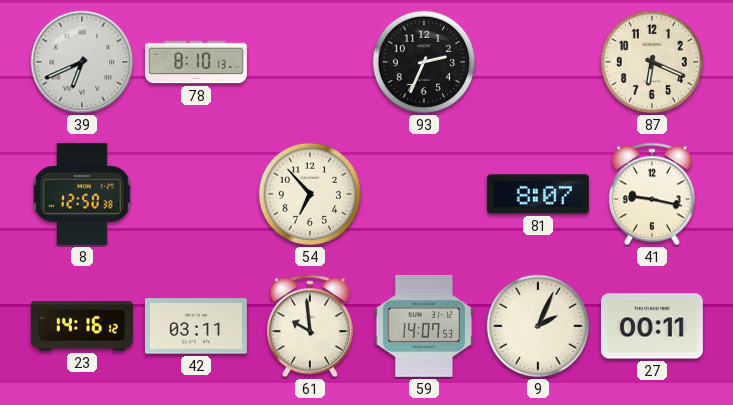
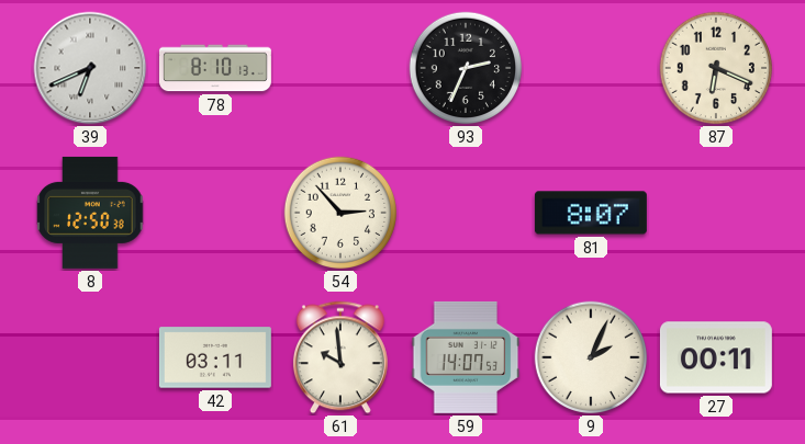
54: 6:53 -> 2:53
41: 9:17 -> none
23: 14:16 -> none
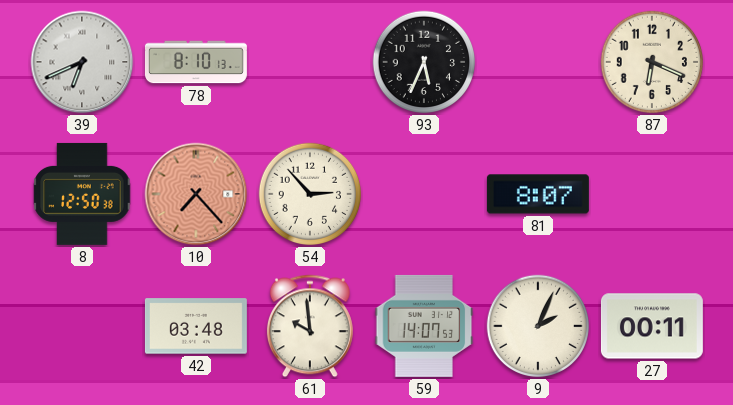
93: 2:34 -> 5:34
10: none -> 7:23
42: 03:11 -> 03:48
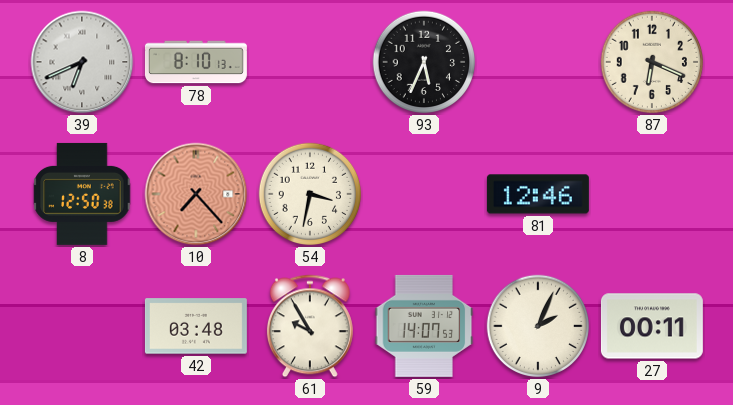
54: 2:53 -> 3:32
81: 8:07 -> 12:46
61: 9:59 -> 9:55
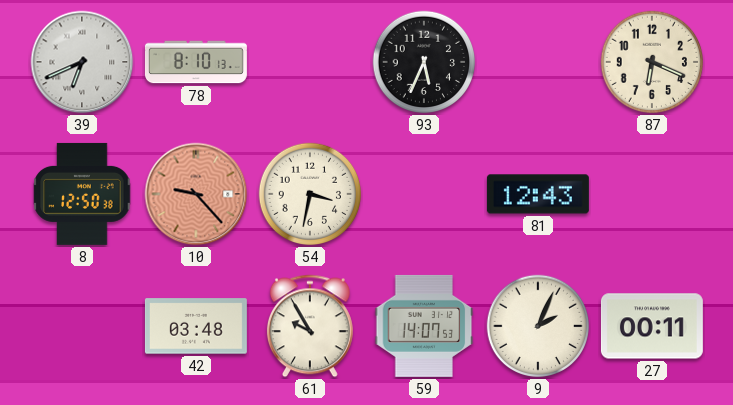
10: 7:23 -> 9:23
81: 12:46 -> 12:43
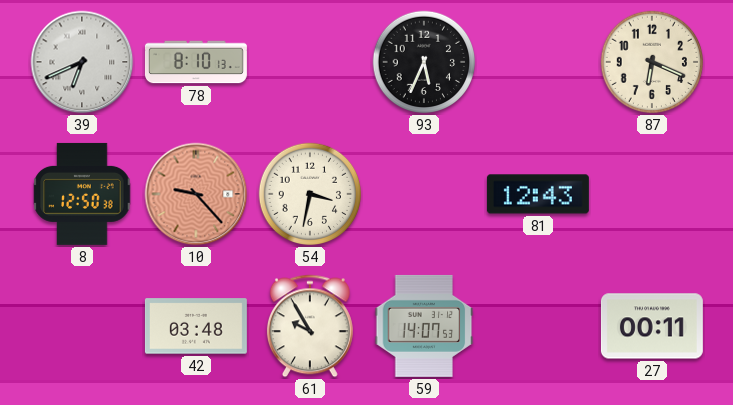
9: 2:04 -> none
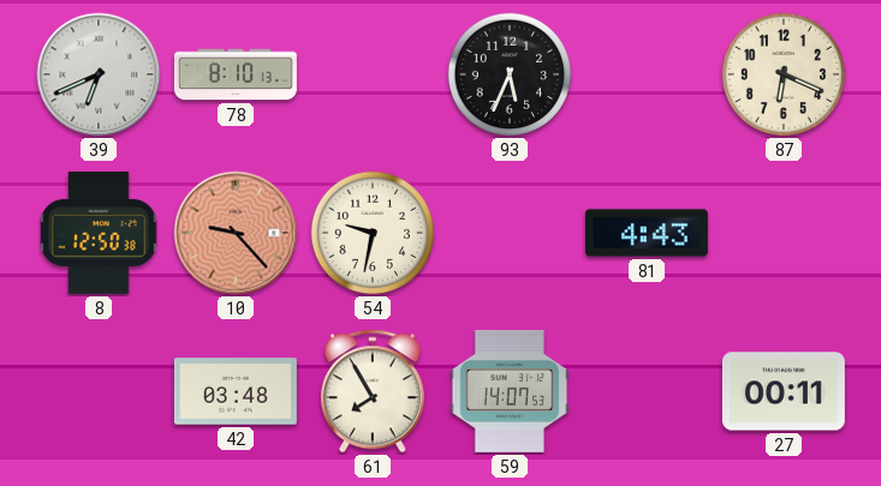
54: 3:32 -> 9:32
81: 12:43 -> 4:43
61: 9:55 -> 7:55
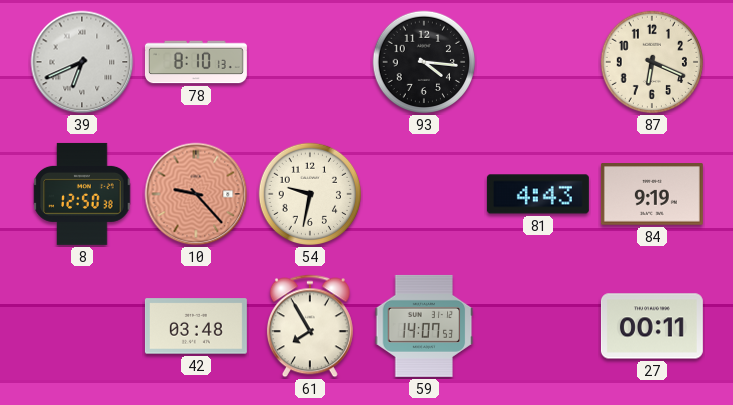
93: 5:34 -> 4:16
84: none -> 9:19
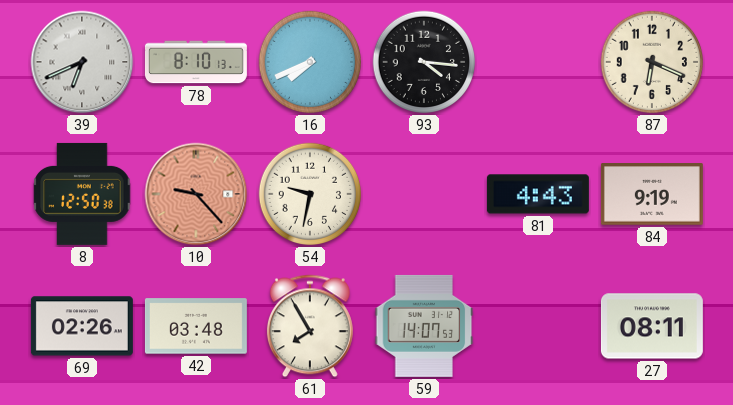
16: none -> 7:41
69: none -> 02:26
27: 00:11 -> 08:11
